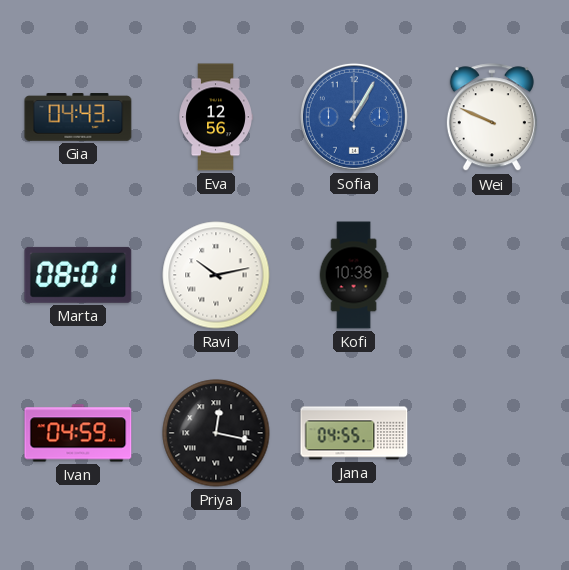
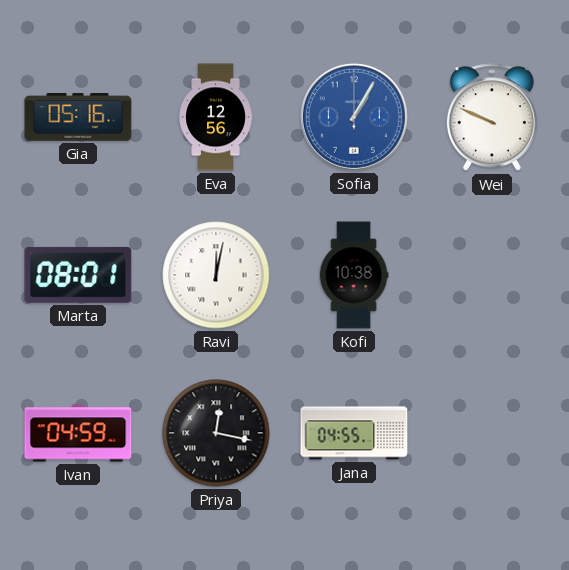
Gia: 04:43 -> 05:16
Ravi: 10:13 -> 12:02
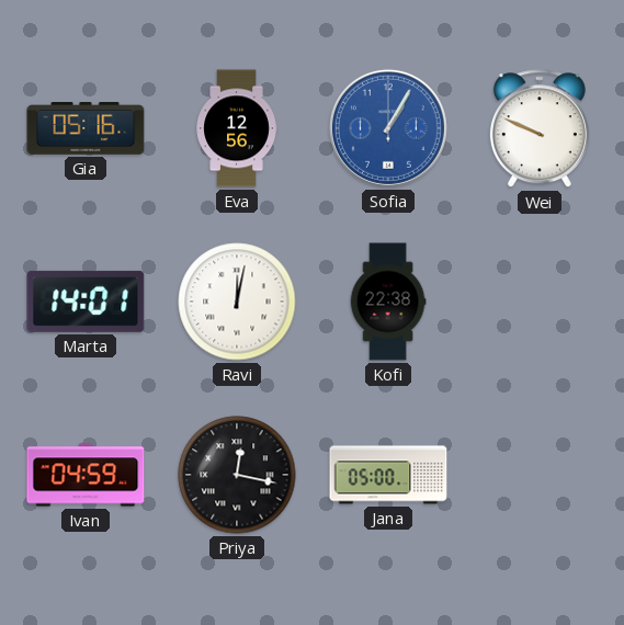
Marta: 08:01 -> 14:01
Kofi: 10:38 -> 22:38
Jana: 04:55 -> 05:00
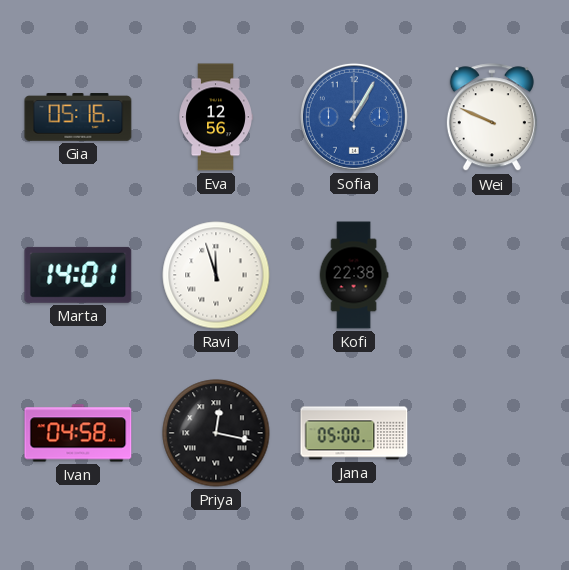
Ravi: 12:02 -> 11:57
Ivan: 04:59 -> 04:58
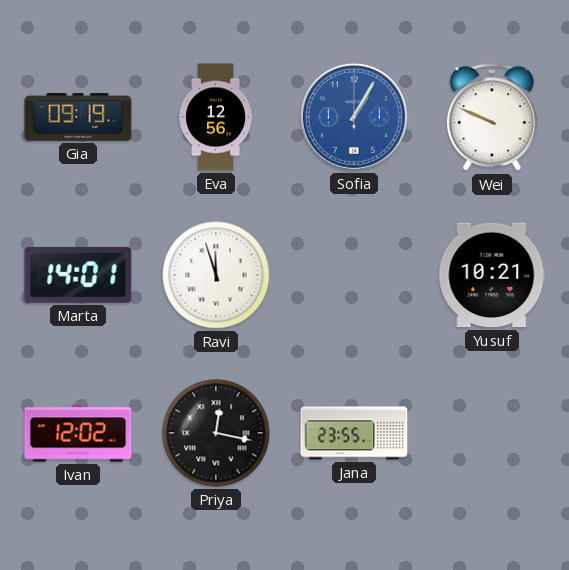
Gia: 05:16 -> 09:19
Kofi: 22:38 -> none
Yusuf: none -> 10:21
Ivan: 04:58 -> 12:02
Jana: 05:00 -> 23:55
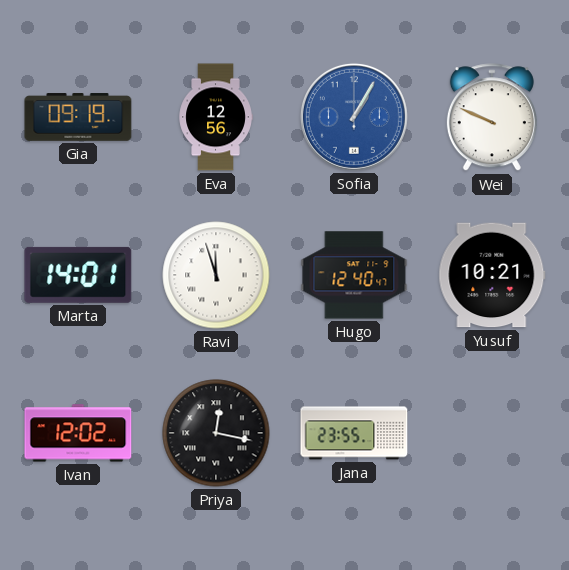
Hugo: none -> 12:40
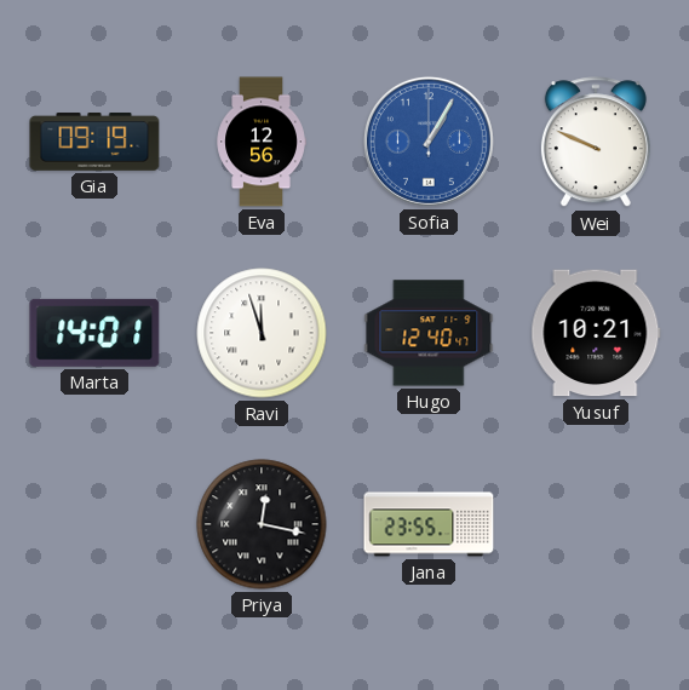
Ivan: 12:02 -> none
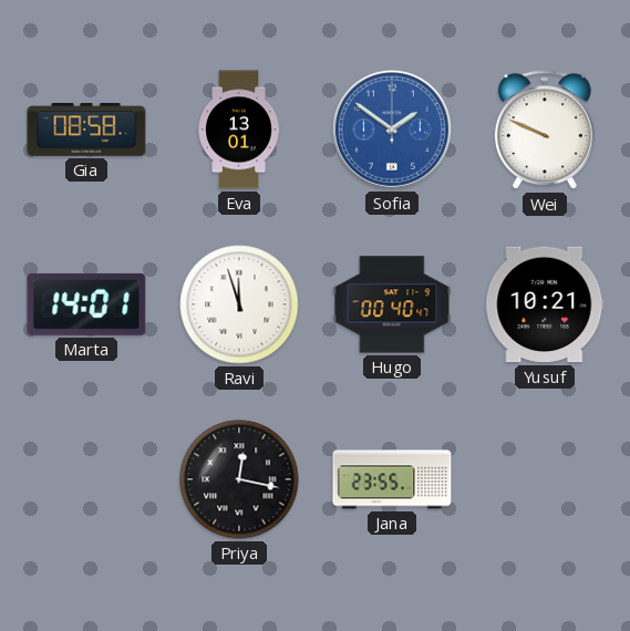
Gia: 09:19 -> 08:58
Eva: 12:56 -> 13:01
Sofia: 1:05 -> 1:51
Hugo: 12:40 -> 00:40
